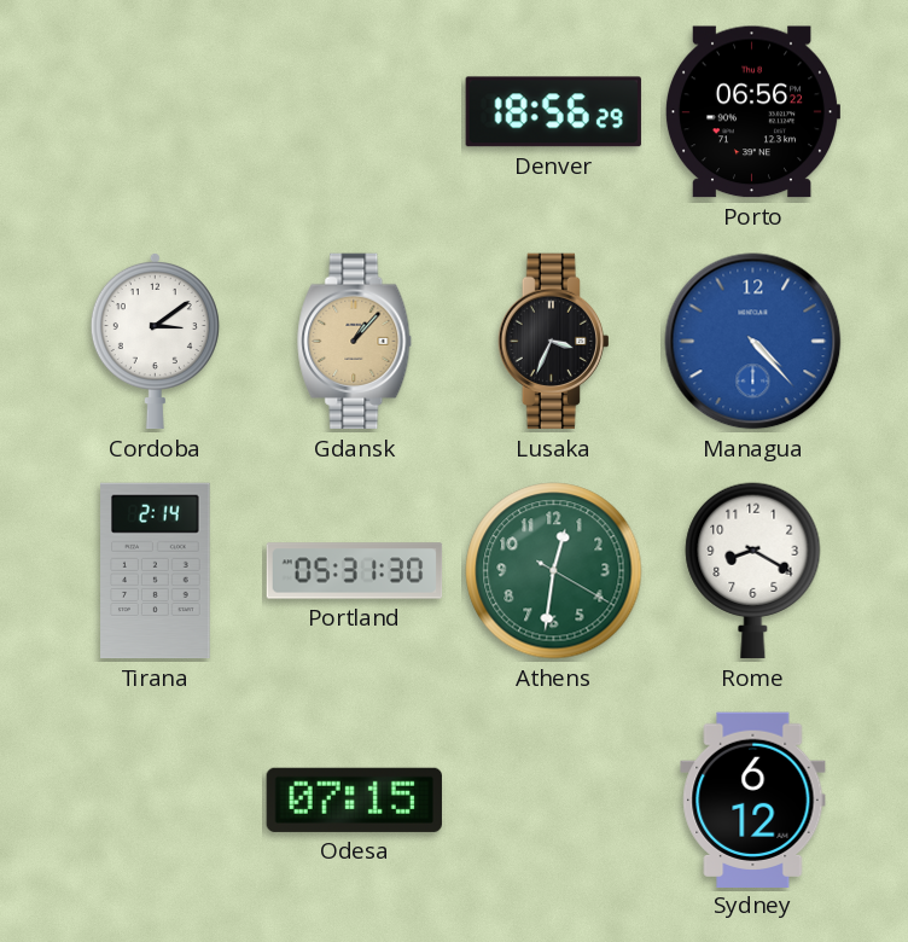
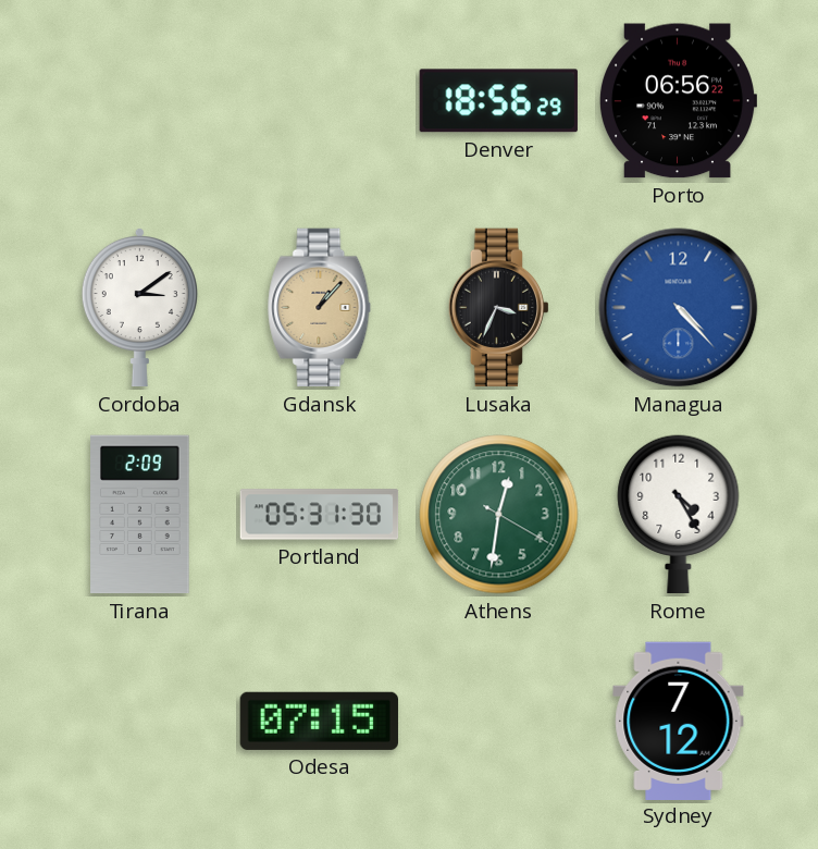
Tirana: 2:14 -> 2:09
Rome: 8:20 -> 4:25
Sydney: 6:12 -> 7:12
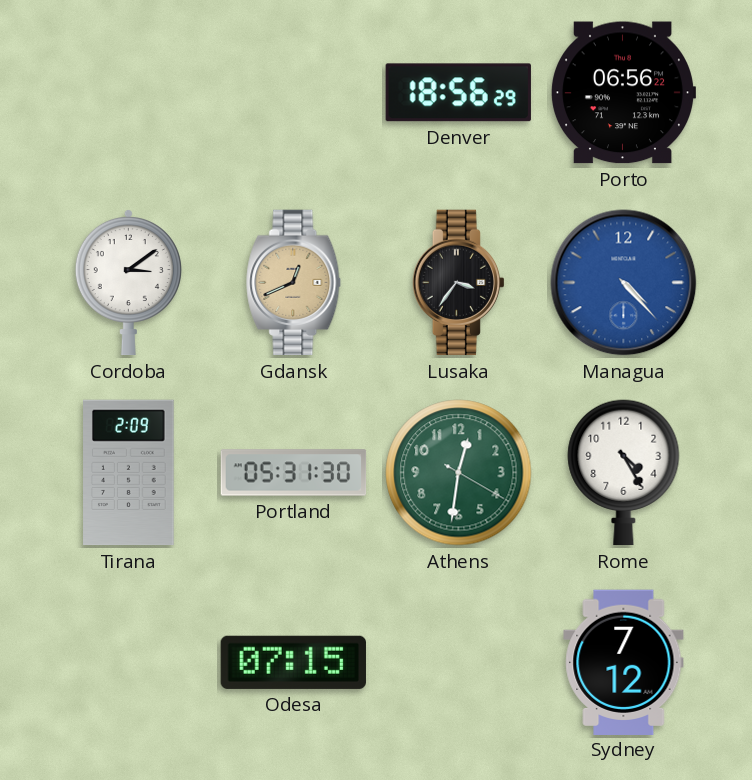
Gdansk: 1:07 -> 12:41
Lusaka: 3:34 -> 3:36
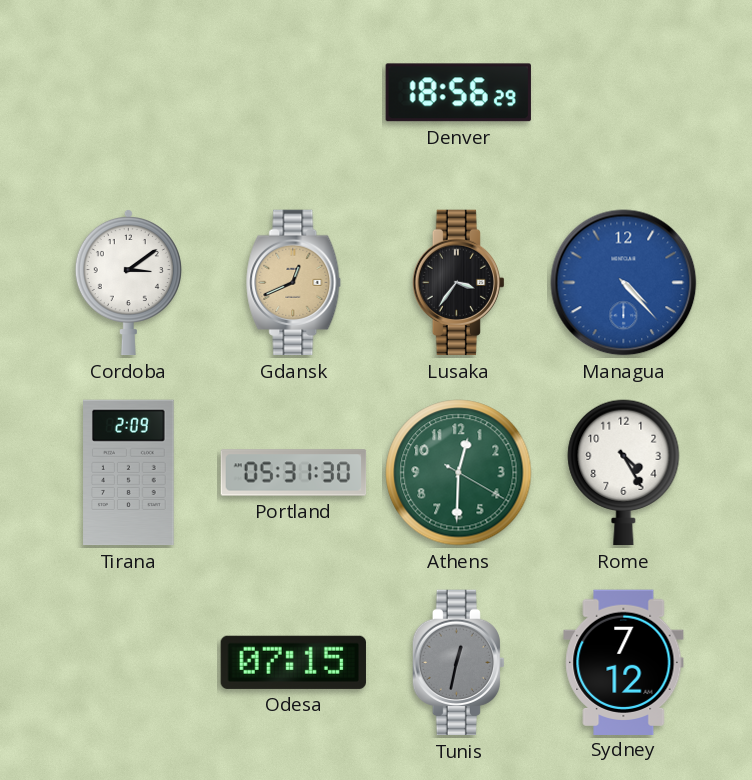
Porto: 06:56 -> none
Athens: 12:31 -> 12:30
Tunis: none -> 12:32
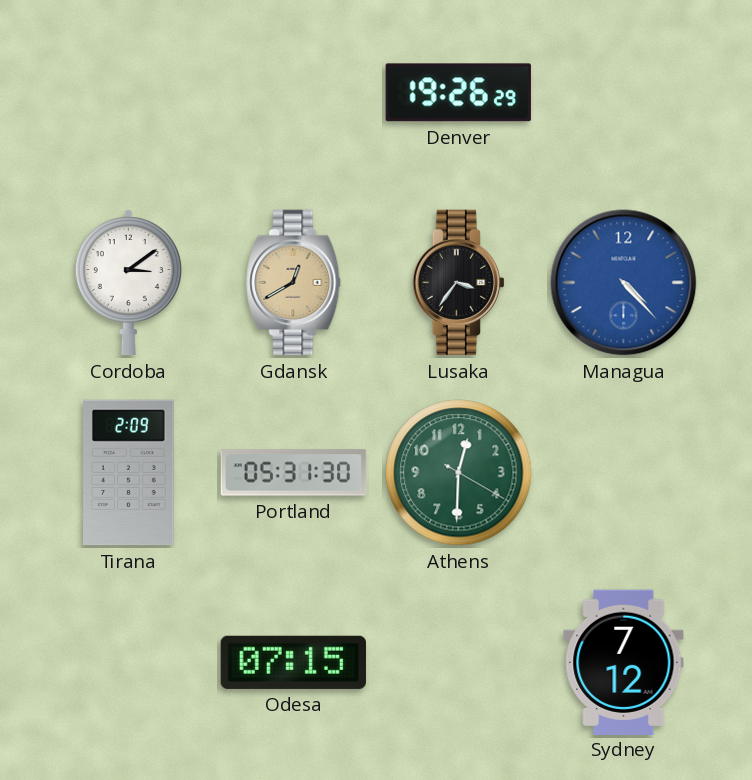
Denver: 18:56 -> 19:26
Gdansk: 12:41 -> 12:40
Rome: 4:25 -> none
Tunis: 12:32 -> none
